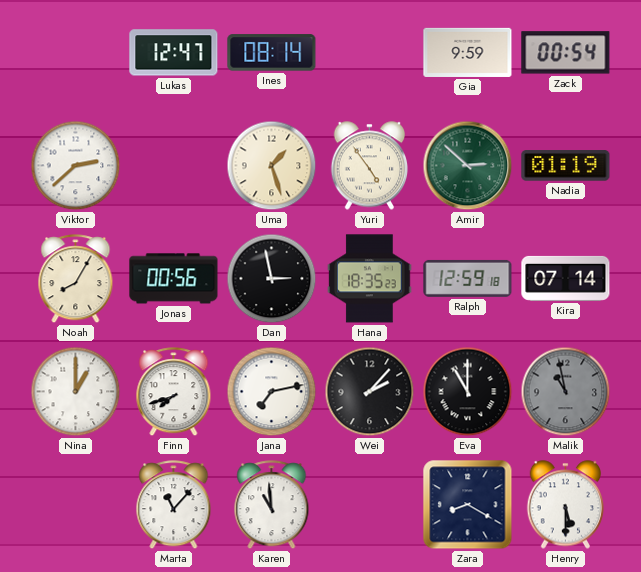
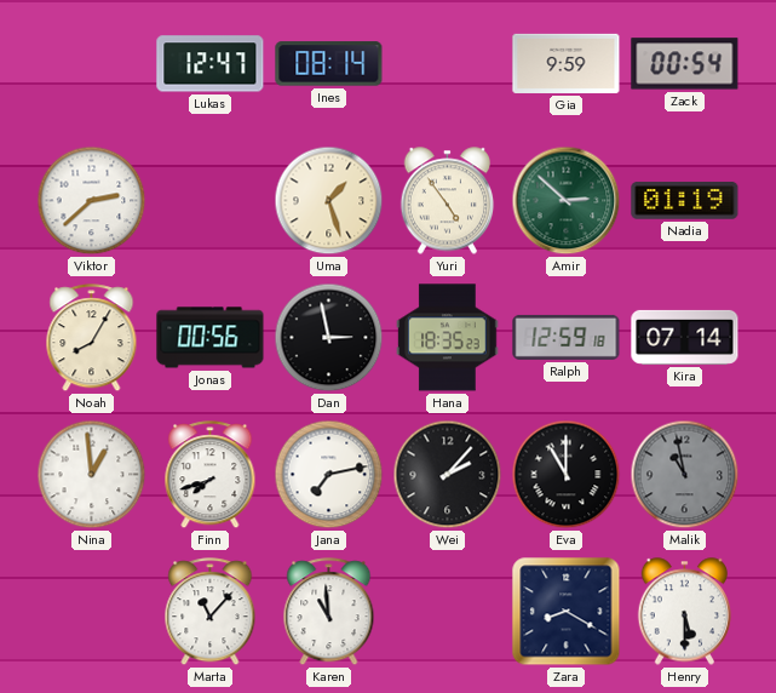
Nina: 1:00 -> 12:59
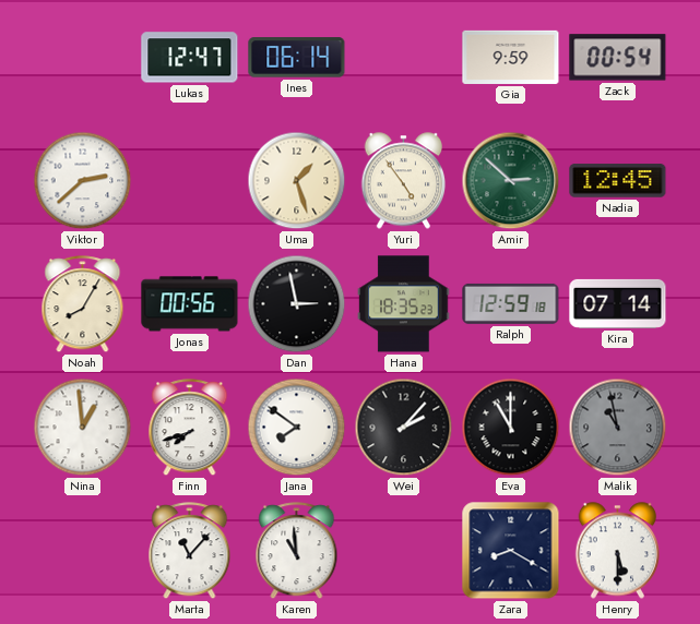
Ines: 08:14 -> 06:14
Nadia: 01:19 -> 12:45
Jana: 7:13 -> 7:51
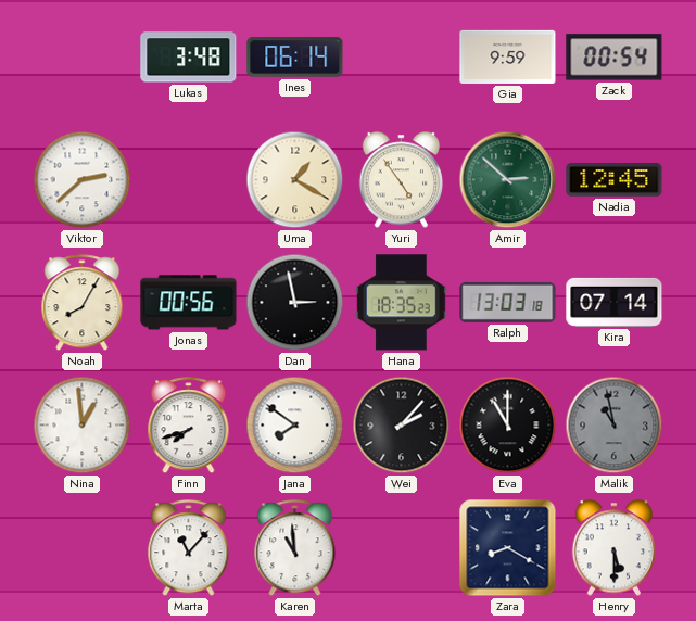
Lukas: 12:47 -> 3:48
Uma: 1:27 -> 1:20
Ralph: 12:59 -> 13:03
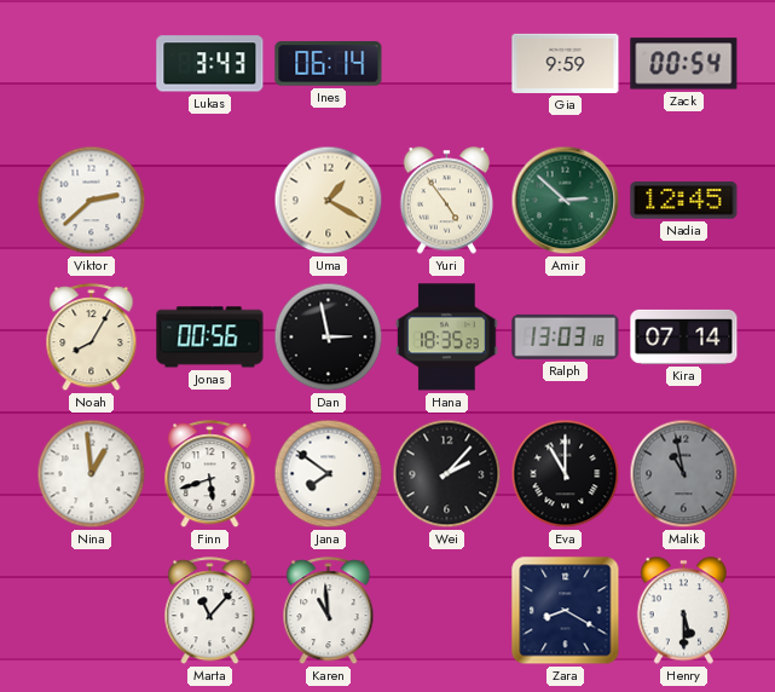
Lukas: 3:48 -> 3:43
Finn: 7:42 -> 5:42
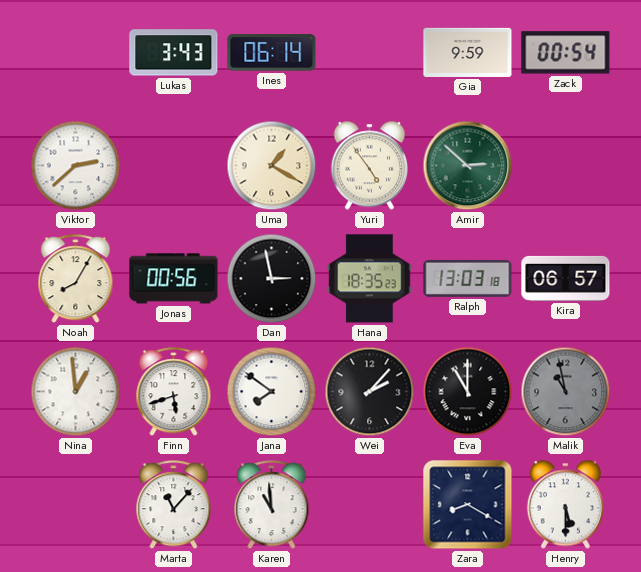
Nadia: 12:45 -> none
Kira: 07:14 -> 06:57
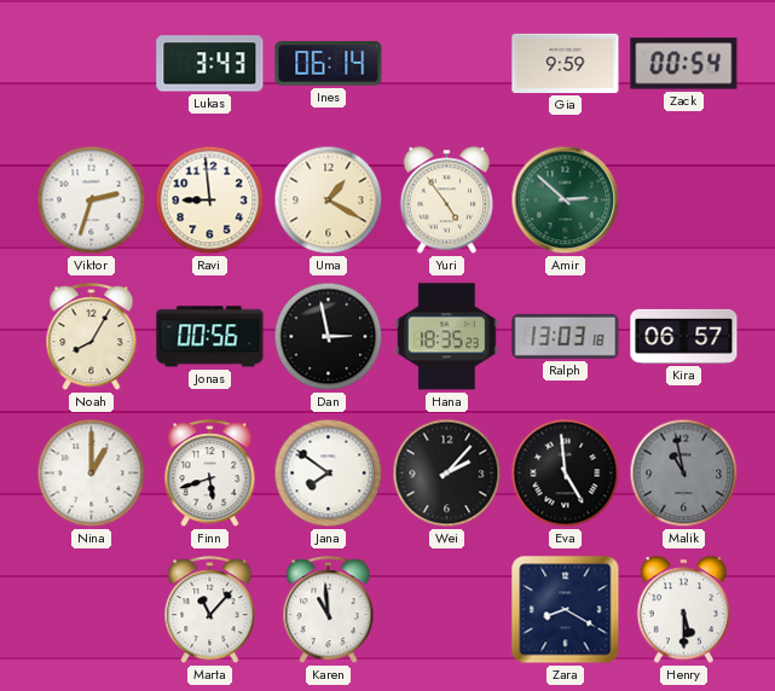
Viktor: 2:38 -> 2:33
Ravi: none -> 8:59
Nina: 12:59 -> 1:00
Eva: 11:00 -> 4:59
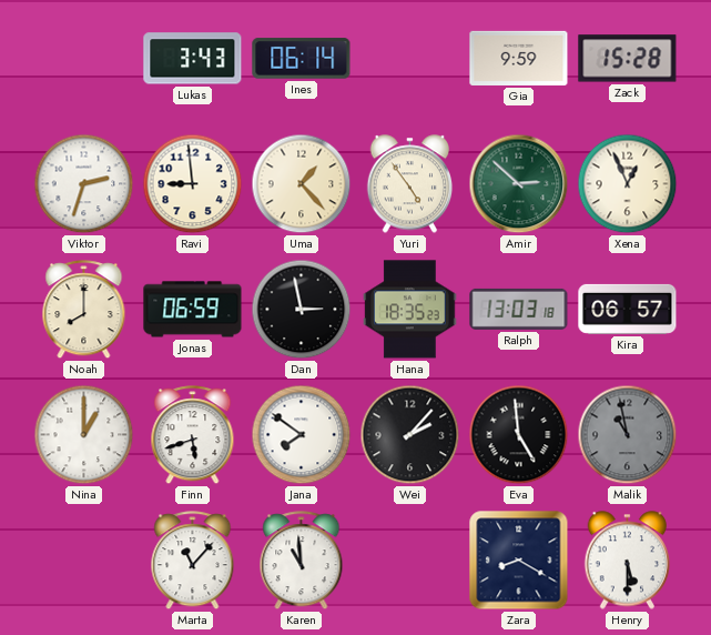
Zack: 00:54 -> 15:28
Uma: 1:20 -> 1:23
Xena: none -> 12:56
Noah: 8:05 -> 8:00
Jonas: 00:56 -> 06:59
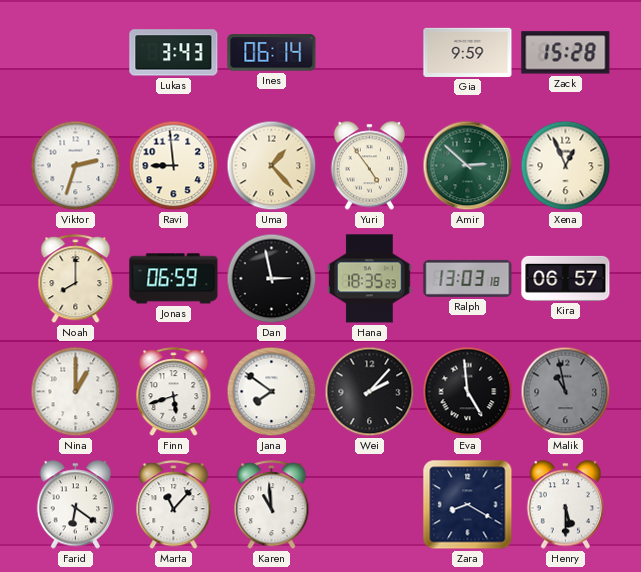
Farid: none -> 6:21
